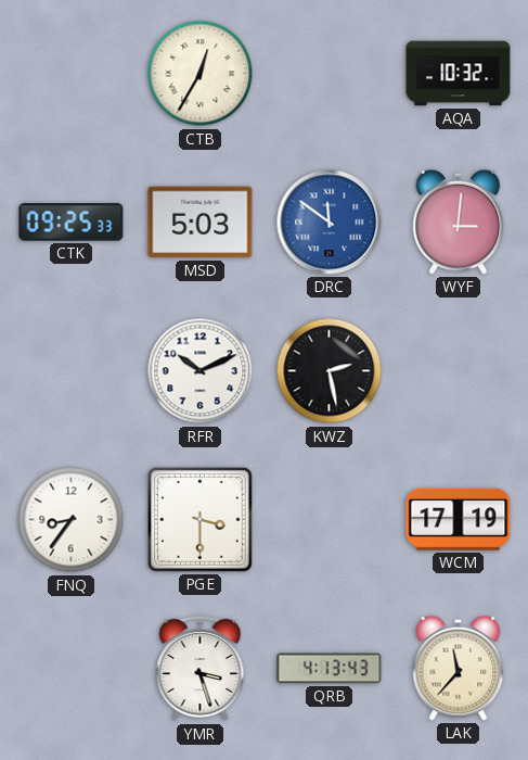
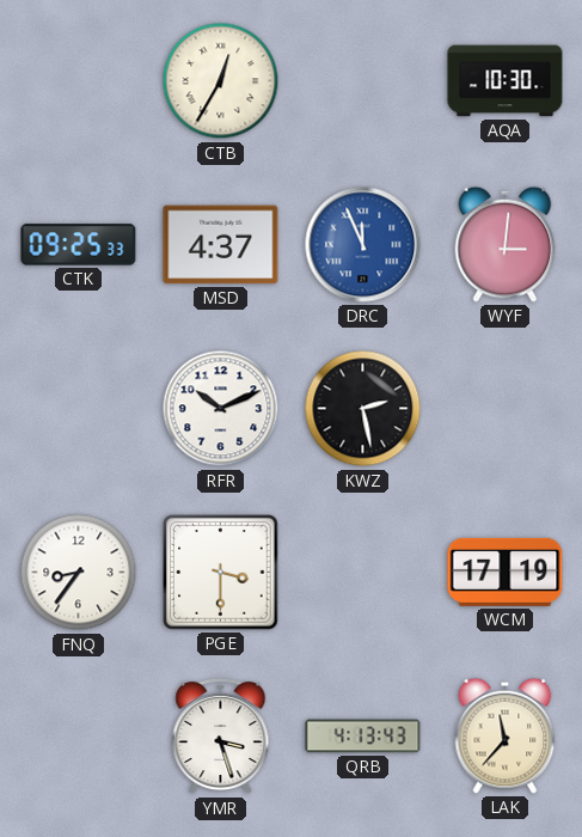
AQA: 10:32 -> 10:30
MSD: 5:03 -> 4:37
DRC: 11:51 -> 11:56
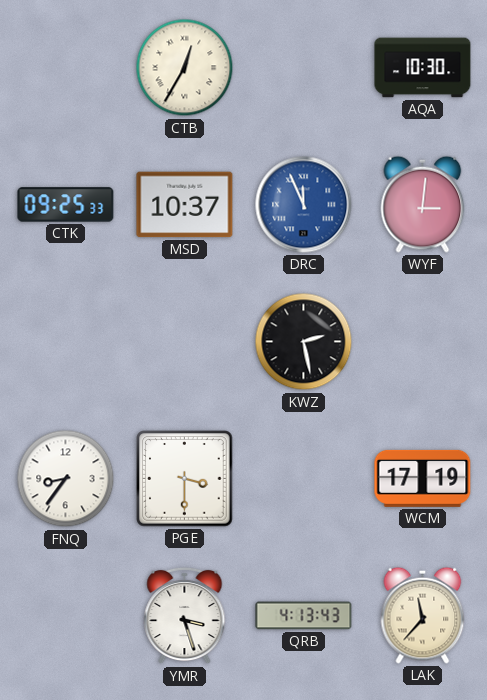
MSD: 4:37 -> 10:37
RFR: 10:11 -> none
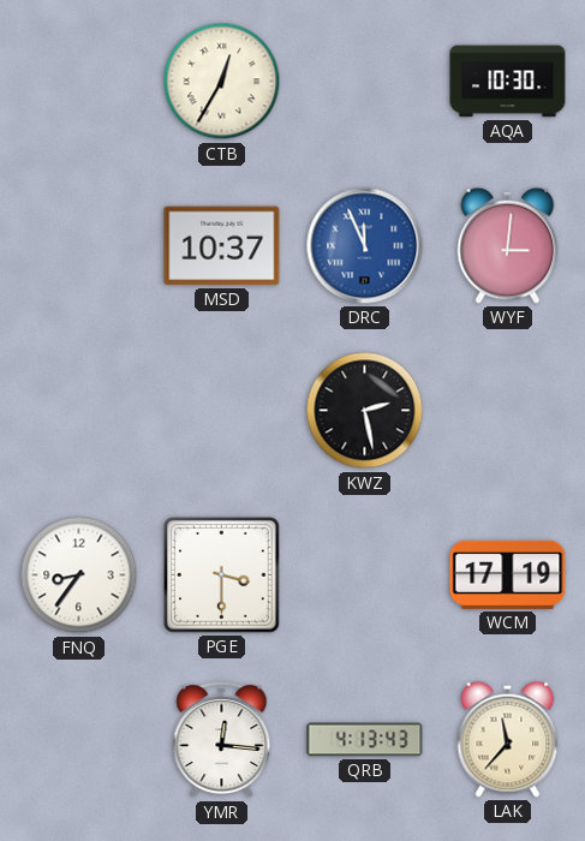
CTK: 09:25 -> none
YMR: 3:27 -> 12:16
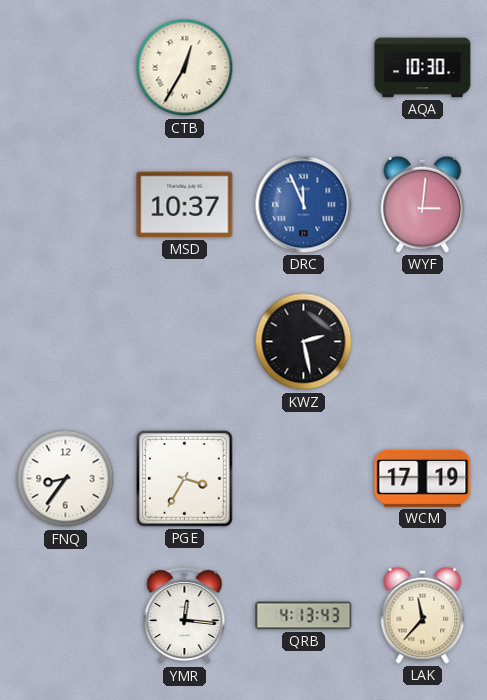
PGE: 3:30 -> 3:35
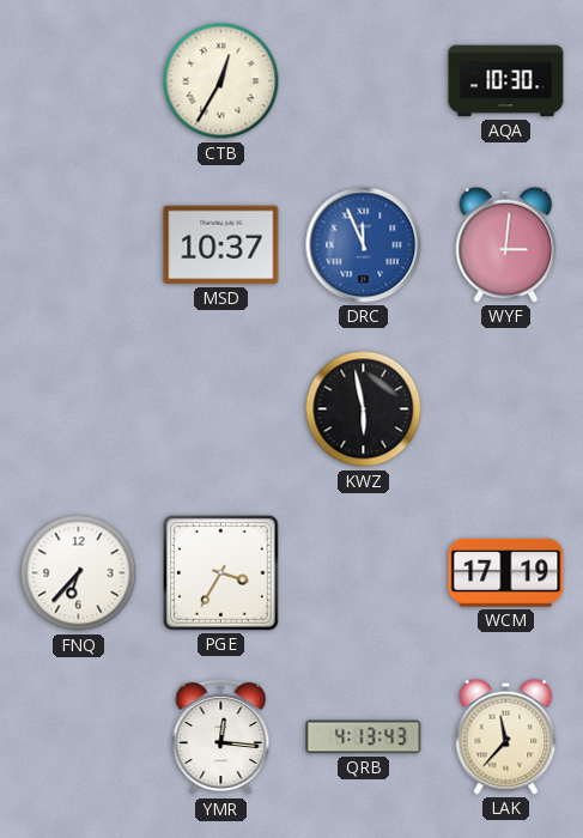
KWZ: 2:28 -> 5:58
FNQ: 8:36 -> 6:37
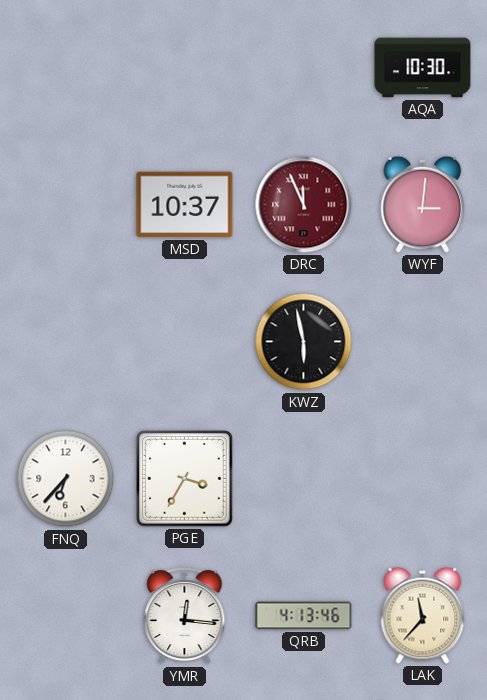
CTB: 12:35 -> none
DRC dial: blue -> burgundy
WCM: 17:19 -> none
QRB: 4:13:43 -> 4:13:46
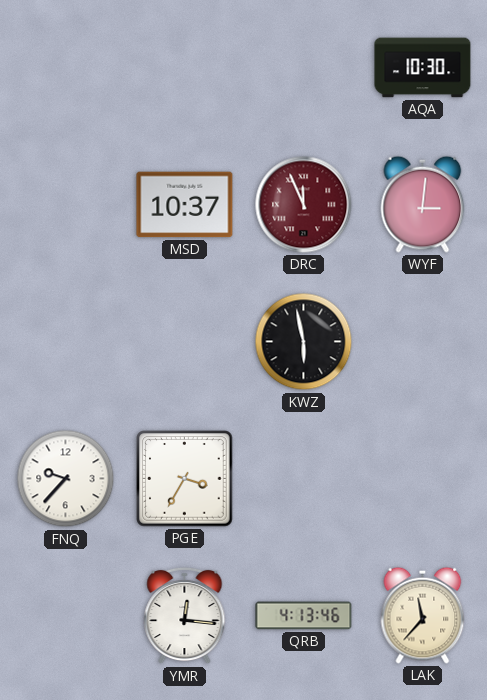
FNQ: 6:37 -> 9:37
